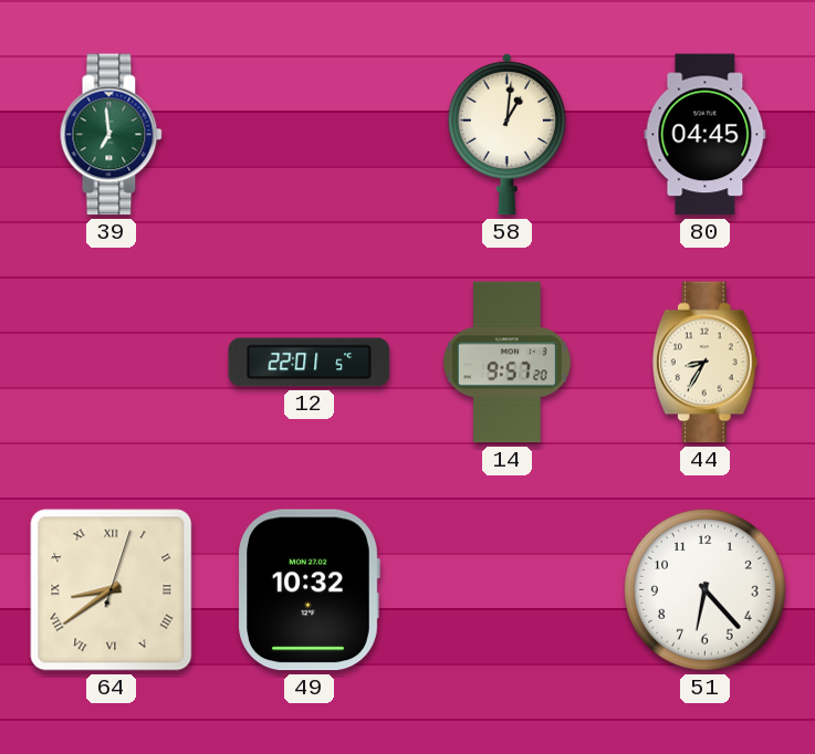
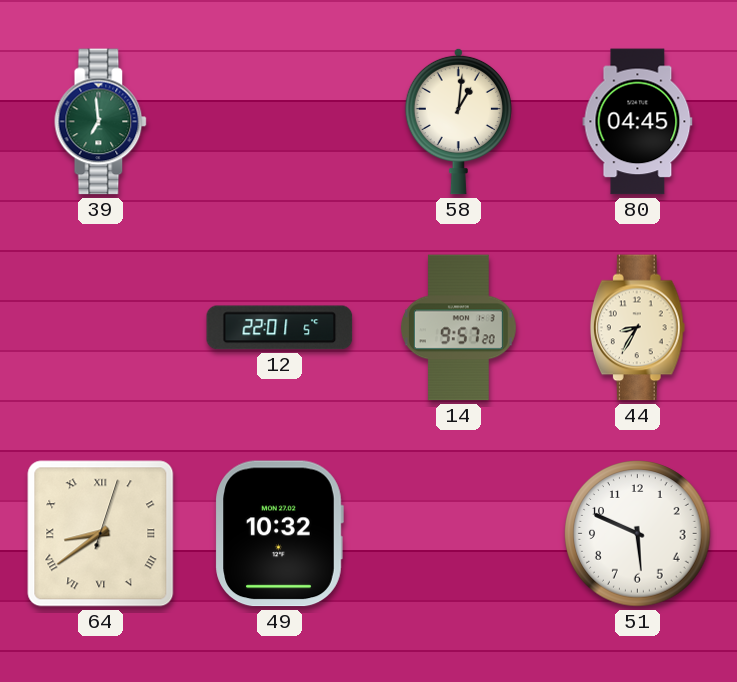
51: 6:23 -> 5:49
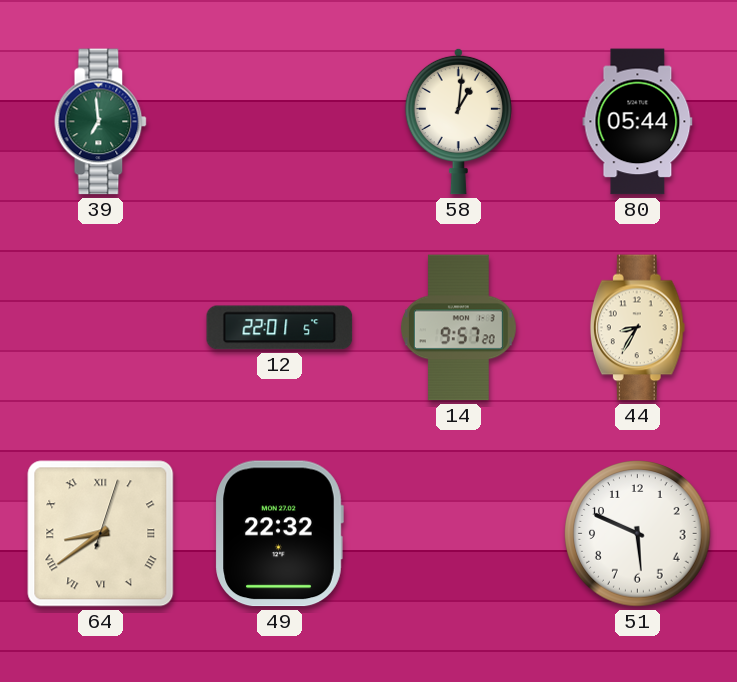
80: 04:45 -> 05:44
49: 10:32 -> 22:32
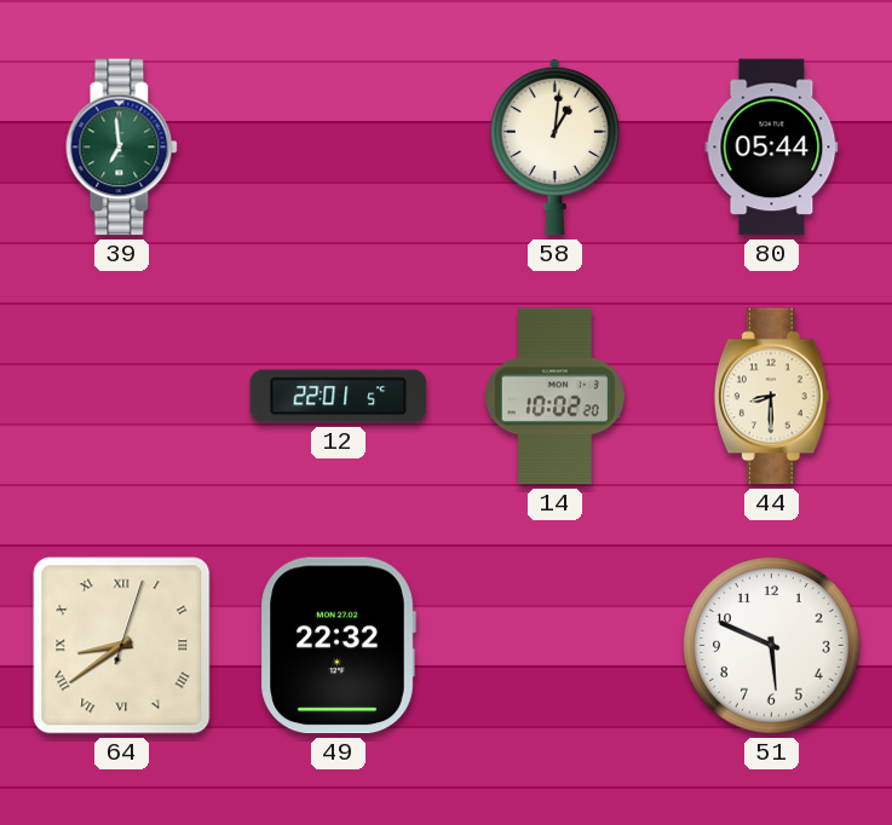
14: 9:57 -> 10:02
44: 8:35 -> 8:30
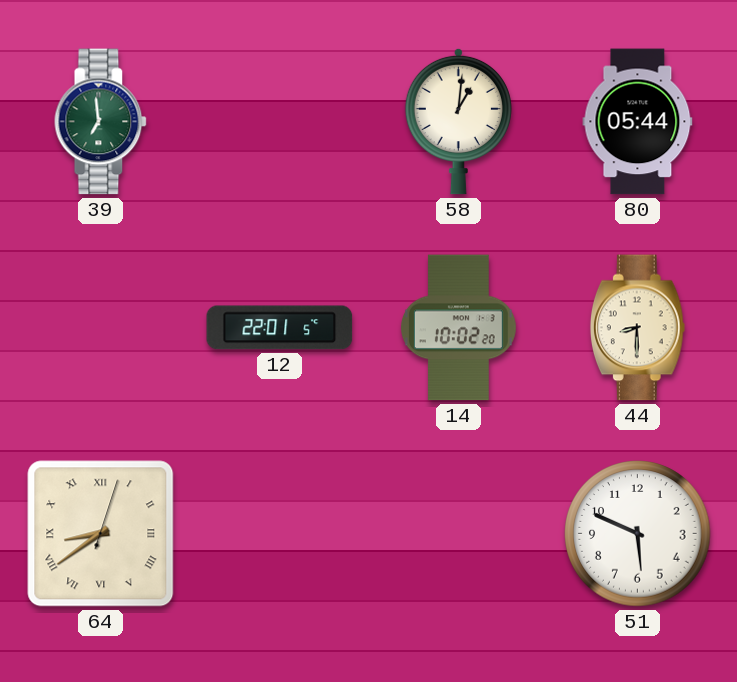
49: 22:32 -> none
